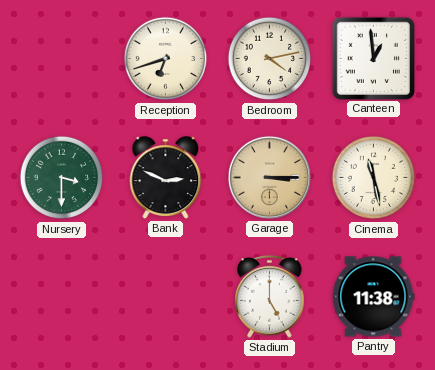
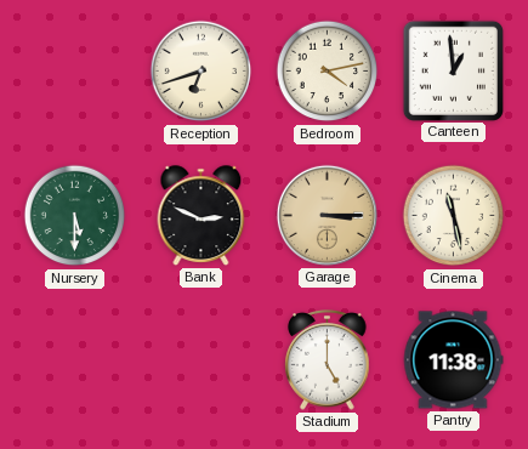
Nursery: 3:30 -> 5:30
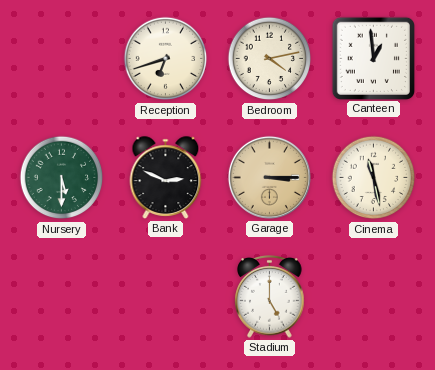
Pantry: 11:38 -> none
